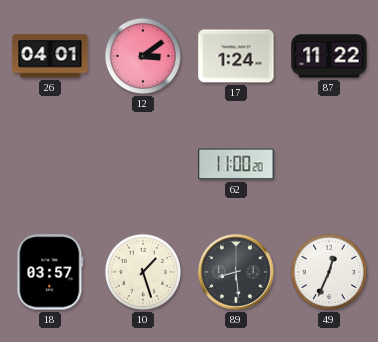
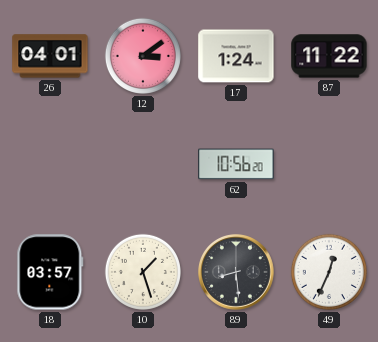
62: 11:00 -> 10:56
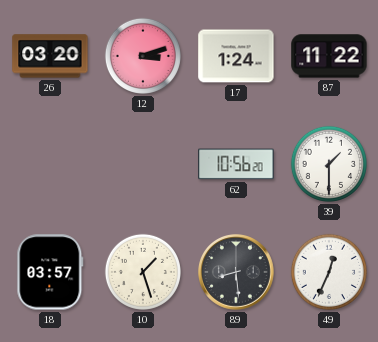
26: 04:01 -> 03:20
12: 3:09 -> 3:12
39: none -> 1:30
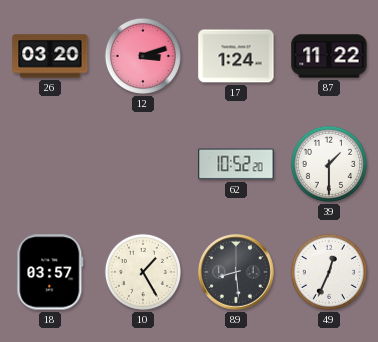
62: 10:56 -> 10:52
10: 1:27 -> 1:25
